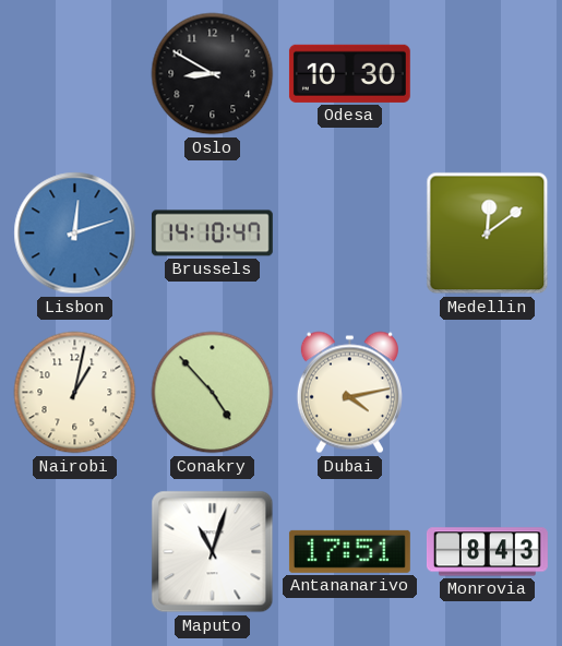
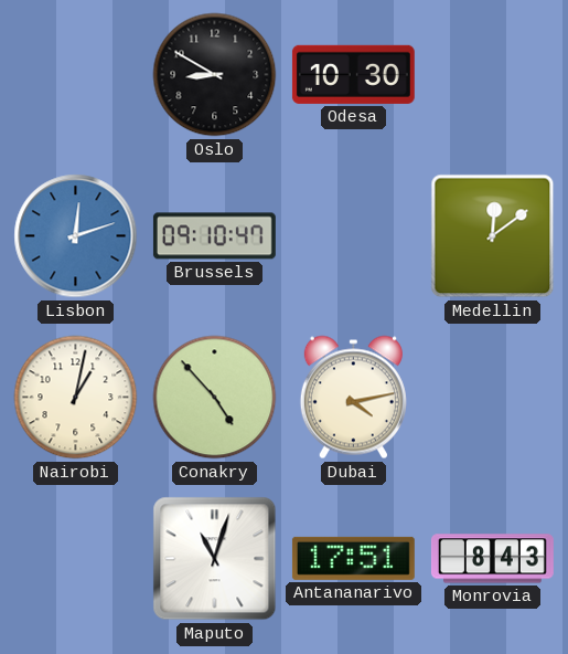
Brussels: 14:10 -> 09:10
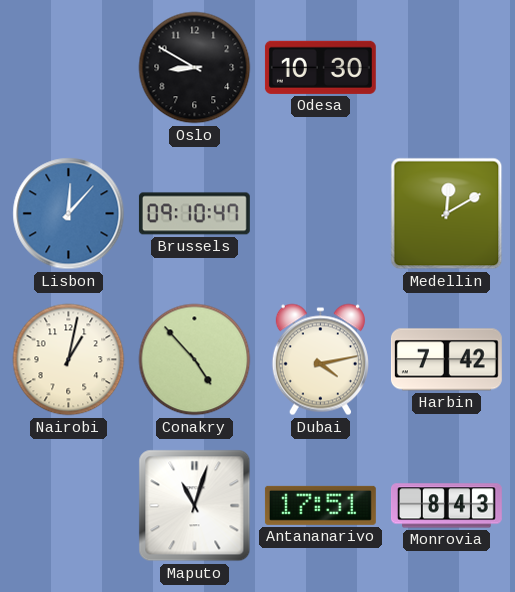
Lisbon: 12:12 -> 12:07
Medellin: 12:09 -> 12:10
Harbin: none -> 7:42
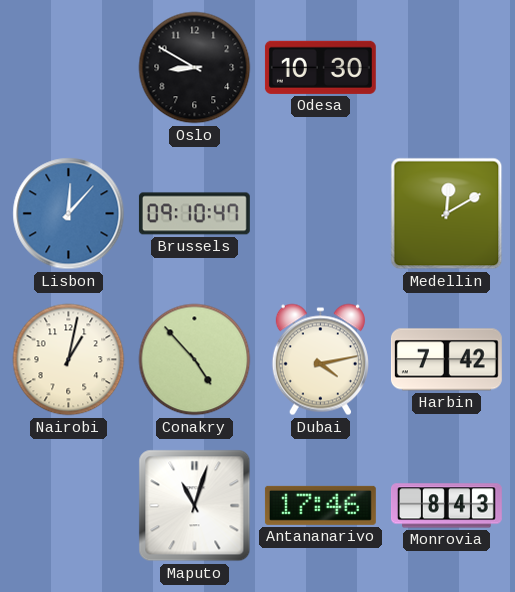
Antananarivo: 17:51 -> 17:46
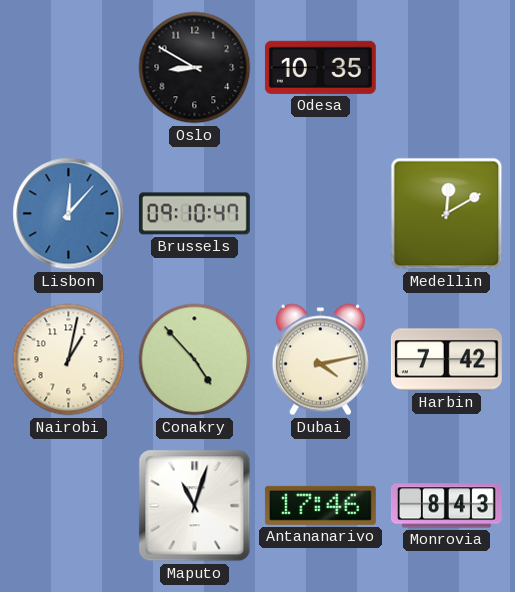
Odesa: 10:30 -> 10:35
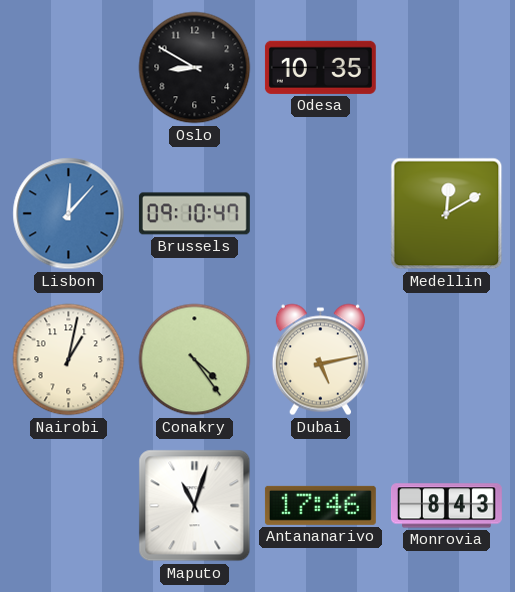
Conakry: 4:53 -> 4:24
Dubai: 4:13 -> 5:13
Harbin: 7:42 -> none
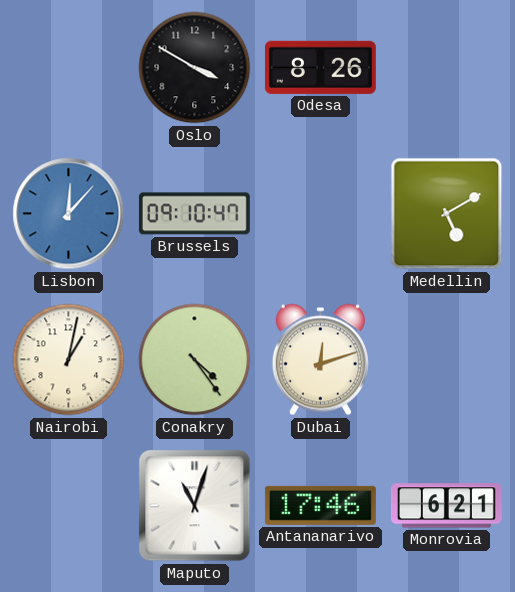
Oslo: 8:50 -> 3:50
Odesa: 10:35 -> 8:26
Medellin: 12:10 -> 5:10
Dubai: 5:13 -> 12:12
Monrovia: 8:43 -> 6:21
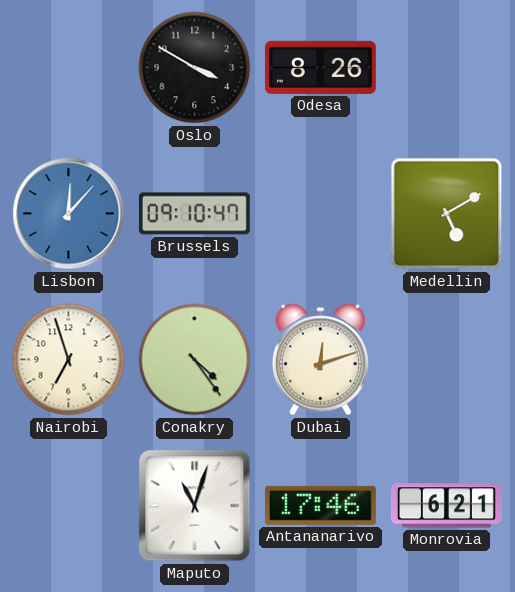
Nairobi: 1:02 -> 6:57
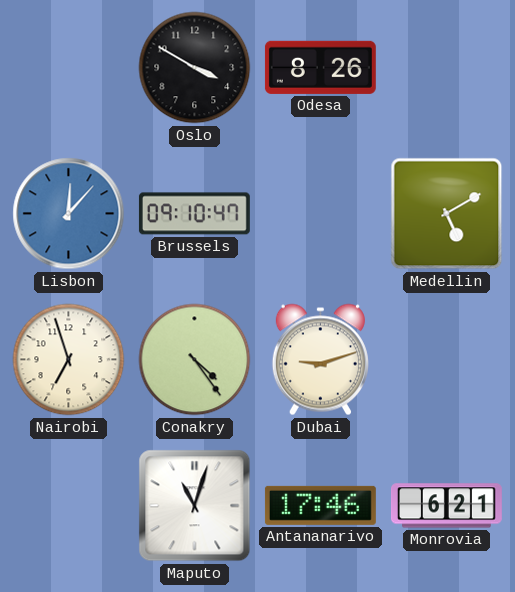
Dubai: 12:12 -> 9:12
